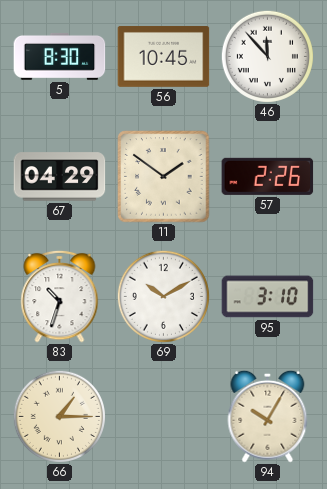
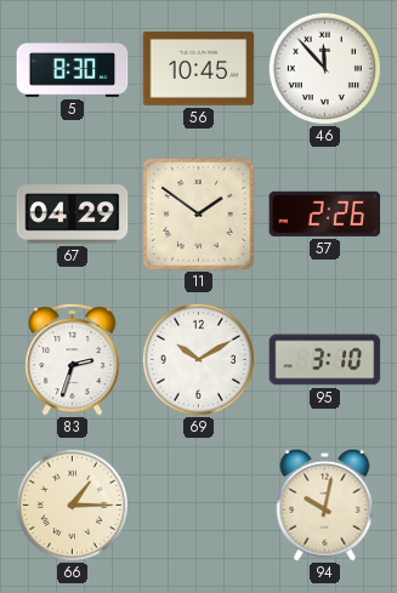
83: 10:33 -> 2:33
94: 10:05 -> 10:02
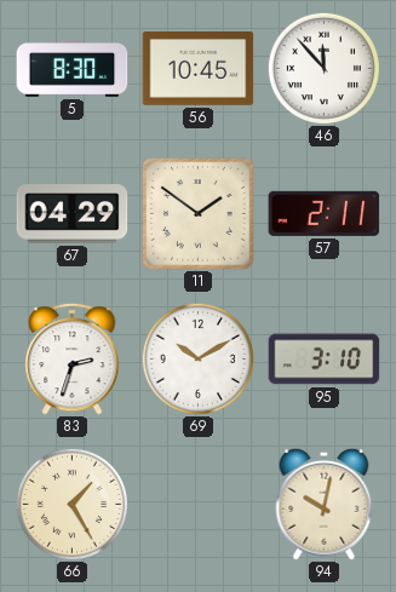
57: 2:26 -> 2:11
66: 1:15 -> 1:25
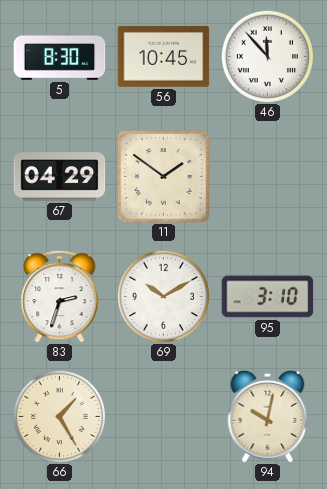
57: 2:11 -> none
